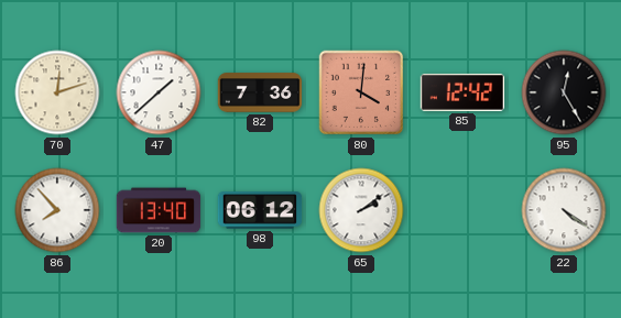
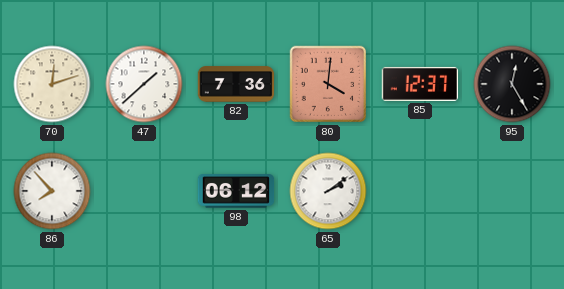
85: 12:42 -> 12:37
20: 13:40 -> none
22: 4:21 -> none
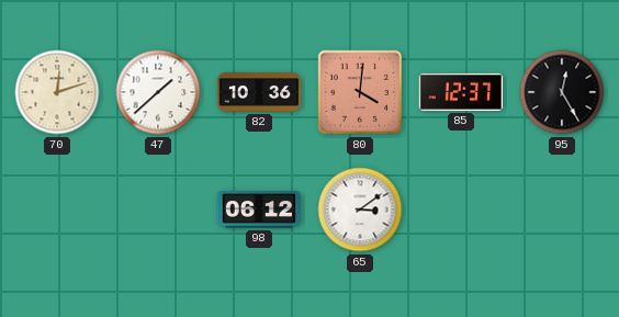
82: 7:36 -> 10:36
86: 7:53 -> none
65: 2:09 -> 3:09
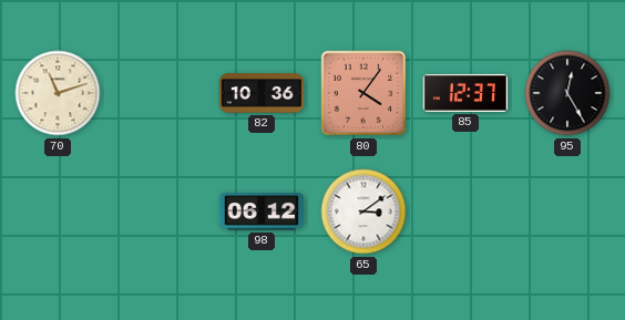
70: 12:12 -> 11:12
47: 1:38 -> none
80: 4:01 -> 4:06
